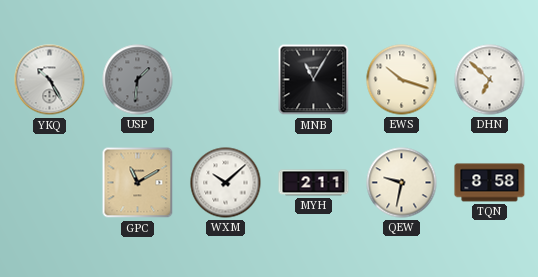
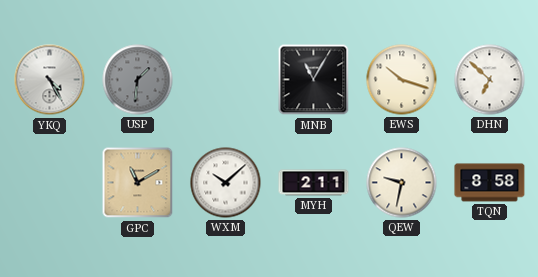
YKQ: 10:25 -> 4:25
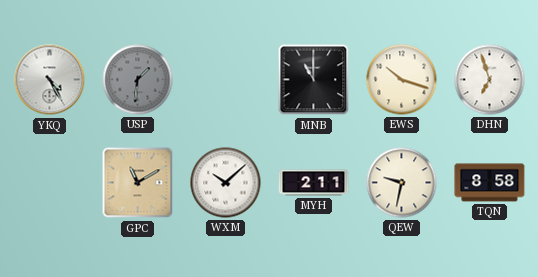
MNB: 11:05 -> 11:00
DHN: 6:52 -> 6:57
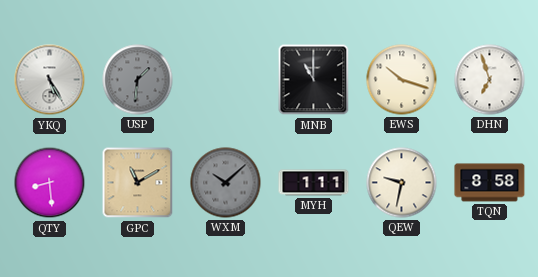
YKQ: 4:25 -> 5:25
QTY: none -> 8:29
WXM dial: white -> grey
MYH: 2:11 -> 1:11
